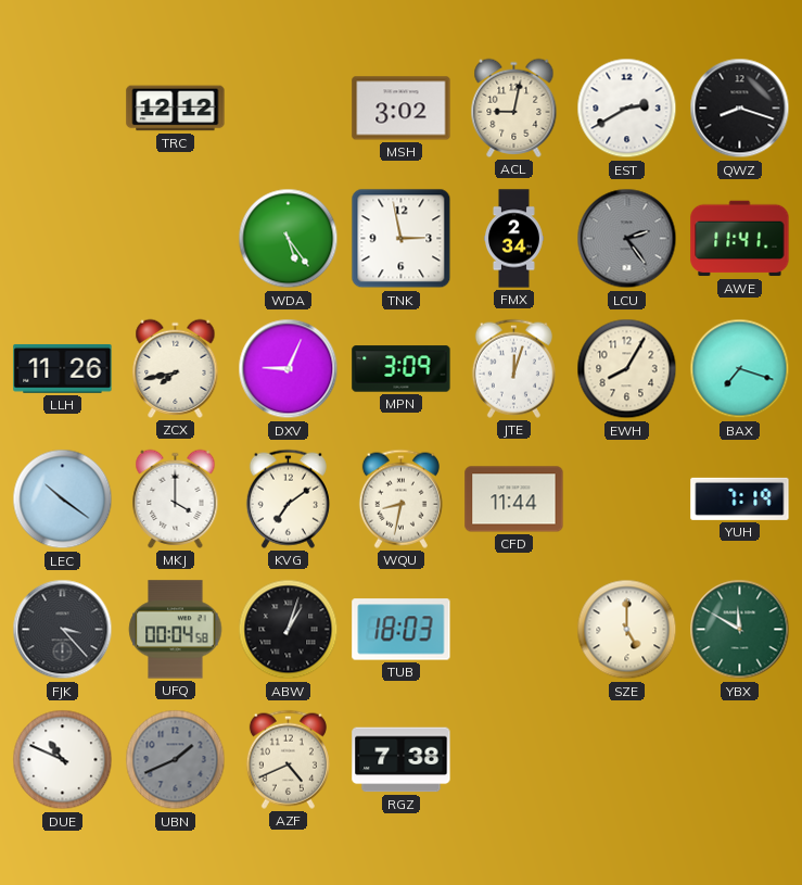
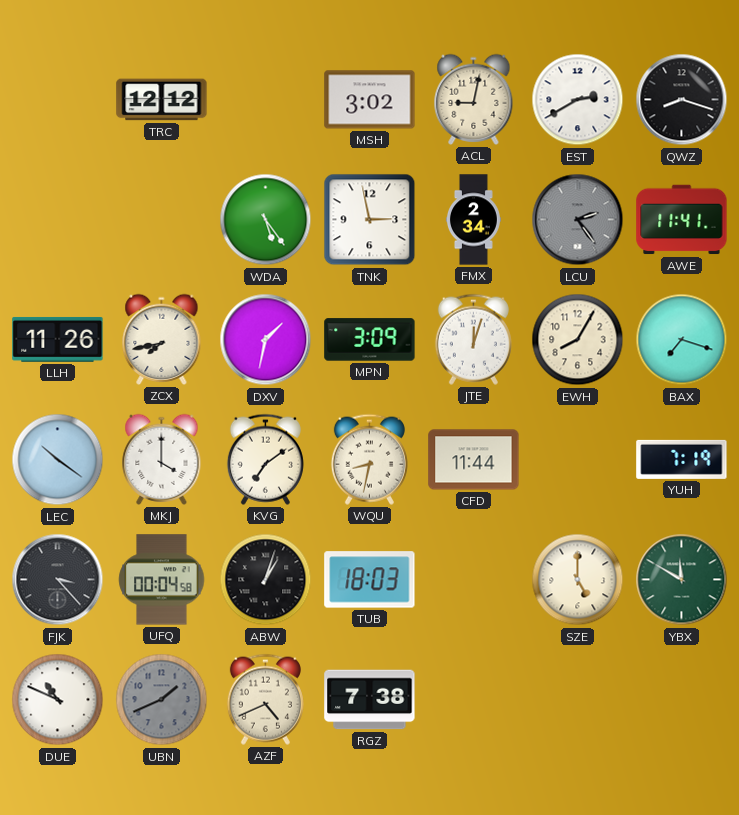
DXV: 9:04 -> 1:32
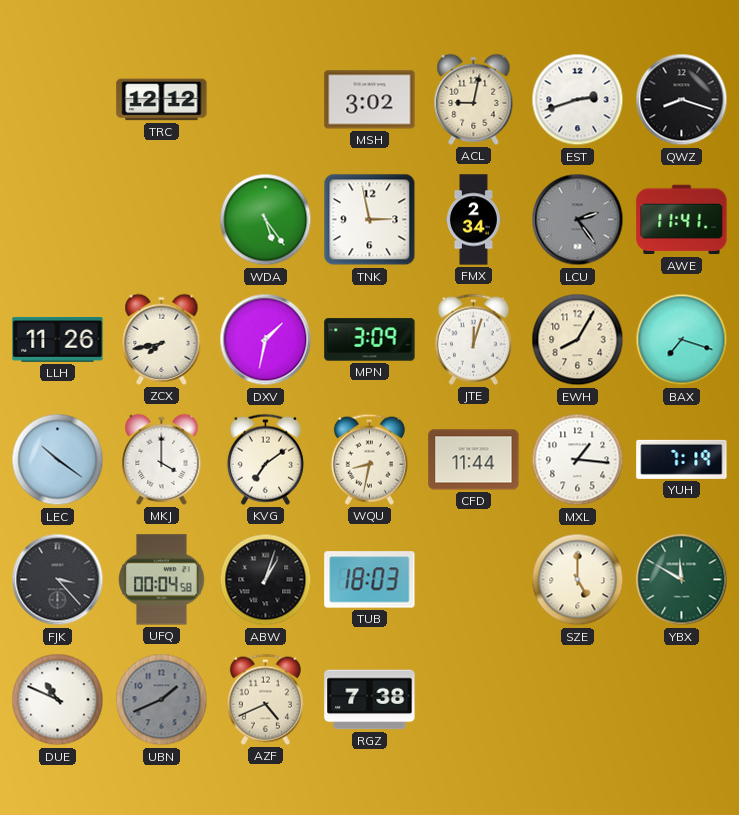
EST: 2:40 -> 2:42
MXL: none -> 1:16
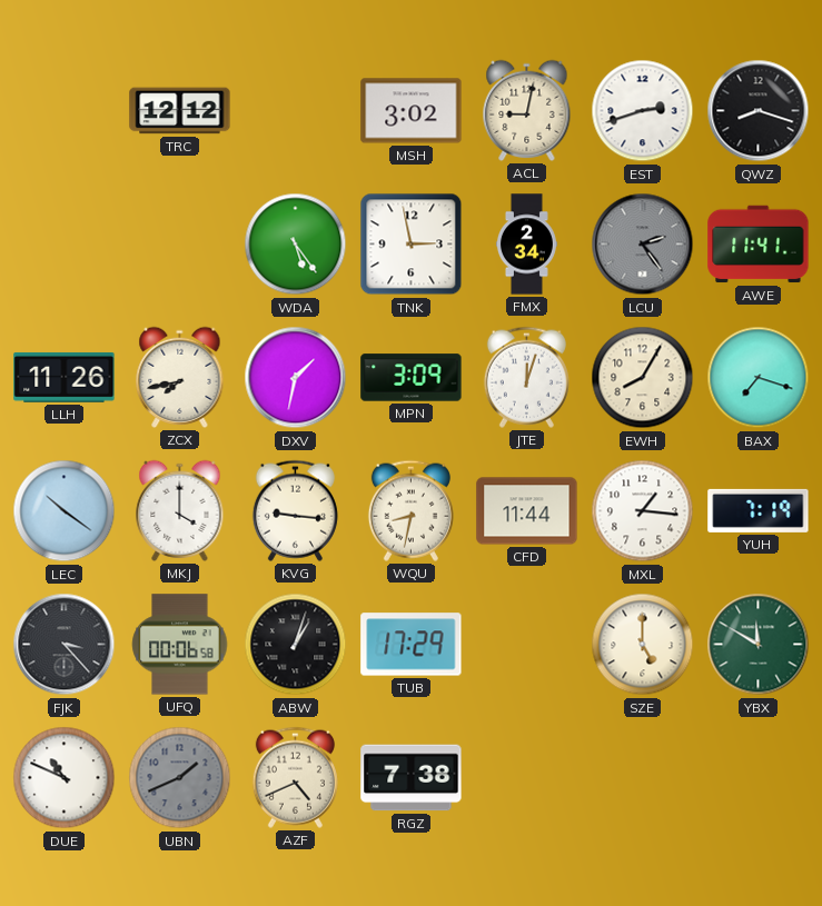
KVG: 7:09 -> 9:16
UFQ: 00:04 -> 00:06
TUB: 18:03 -> 17:29
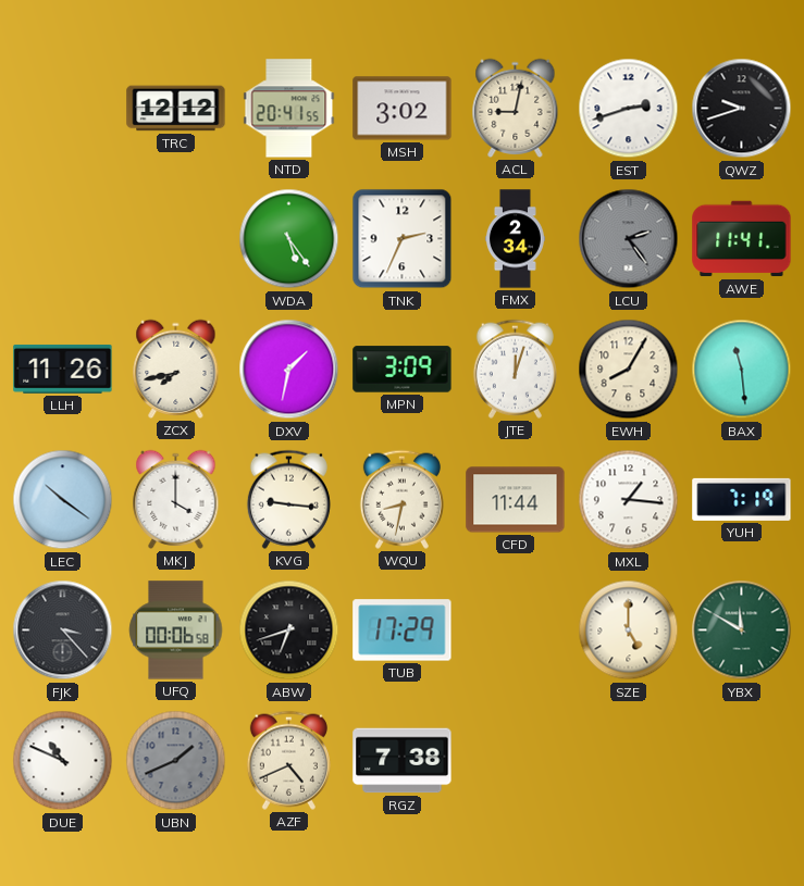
NTD: none -> 20:41
QWZ: 8:18 -> 9:42
TNK: 2:58 -> 2:34
BAX: 7:18 -> 11:29
ABW: 1:03 -> 6:42
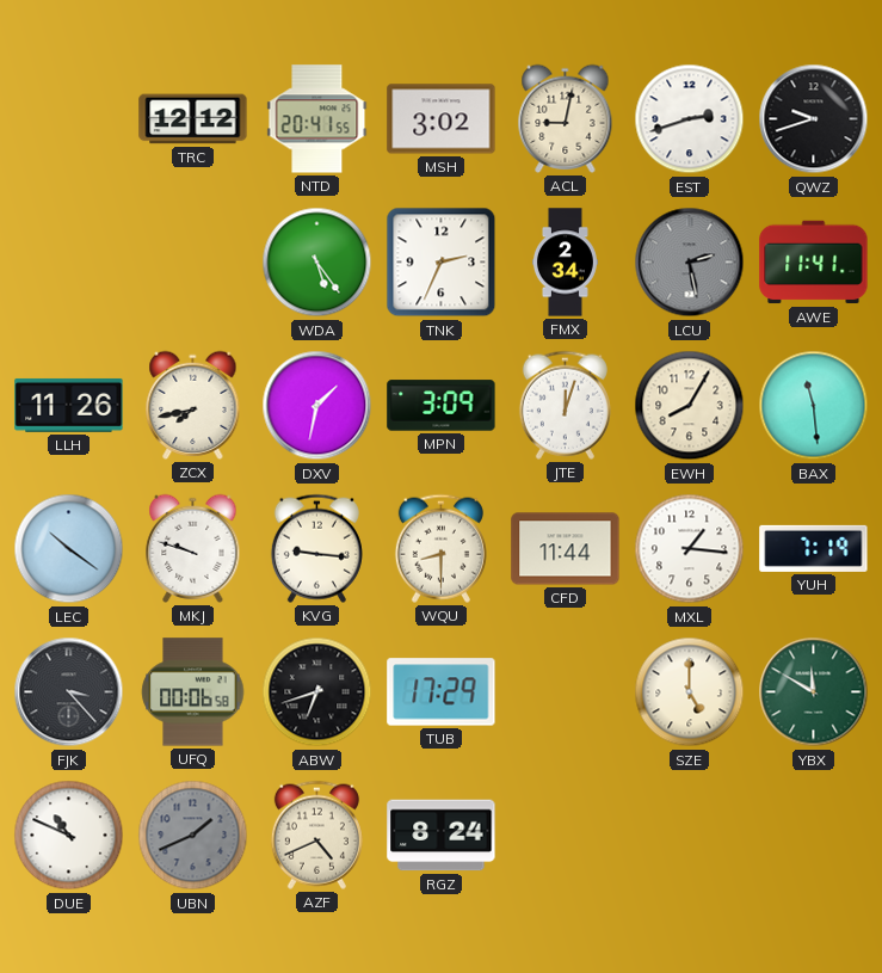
LCU: 2:24 -> 2:28
MKJ: 4:00 -> 9:48
WQU: 8:32 -> 8:30
RGZ: 7:38 -> 8:24
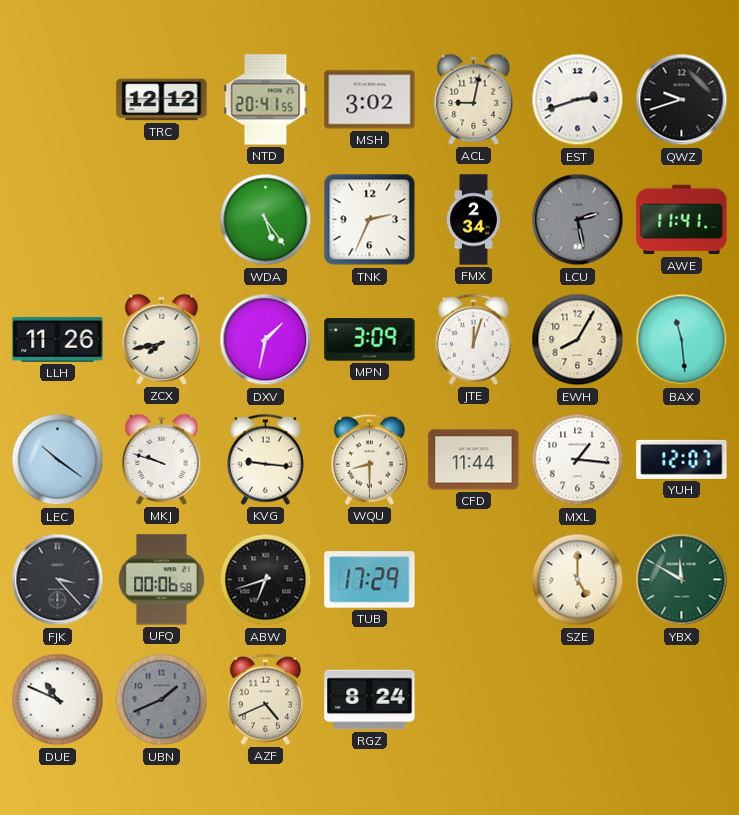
YUH: 7:19 -> 12:07
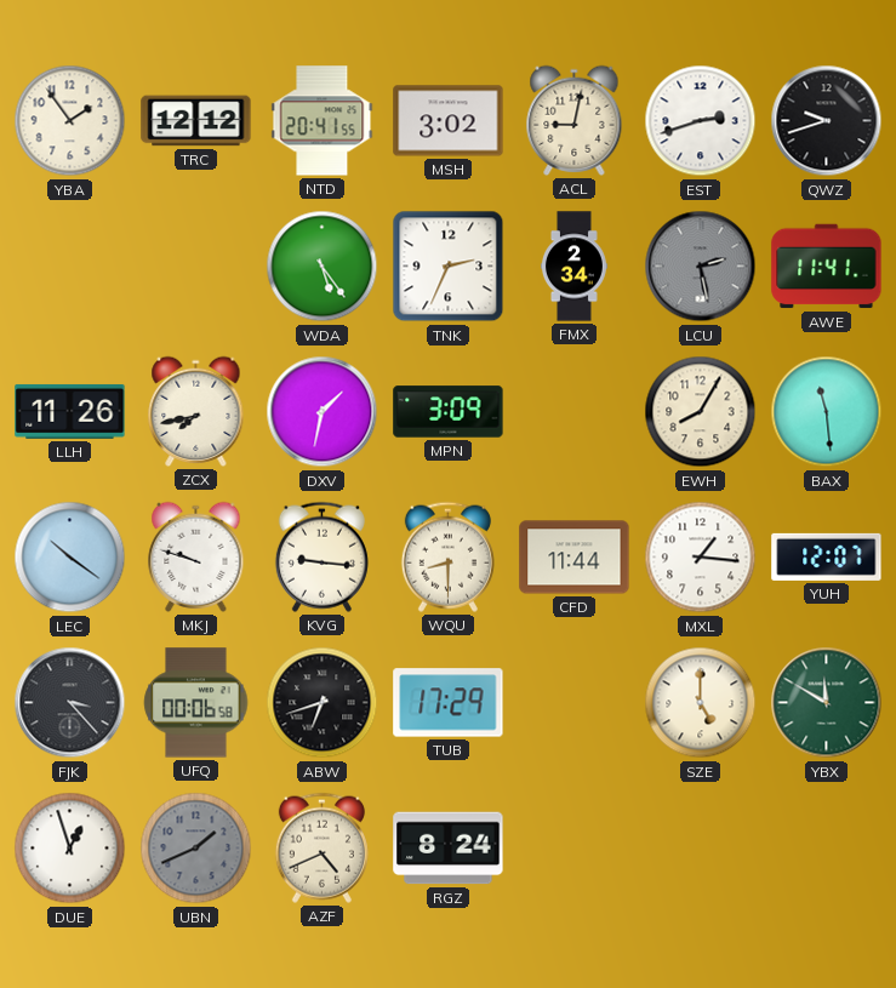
YBA: none -> 1:54
JTE: 12:03 -> none
DUE: 10:49 -> 12:57
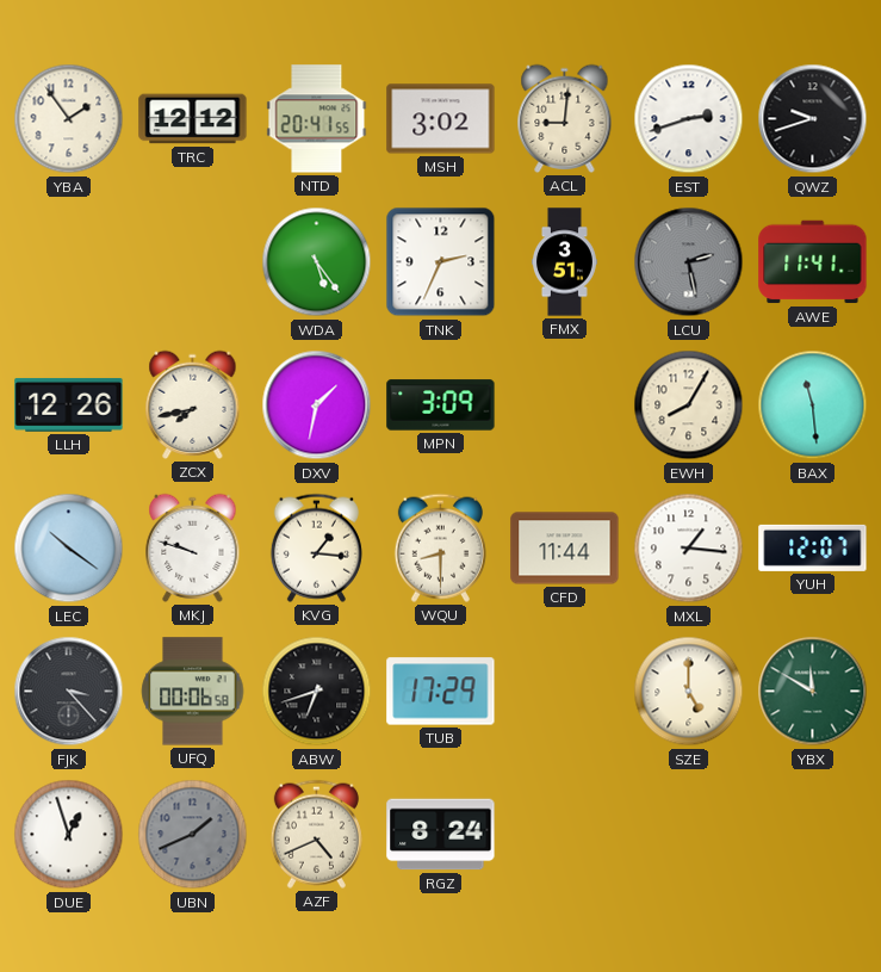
ACL: 9:02 -> 9:01
FMX: 2:34 -> 3:51
LLH: 11:26 -> 12:26
KVG: 9:16 -> 1:16
